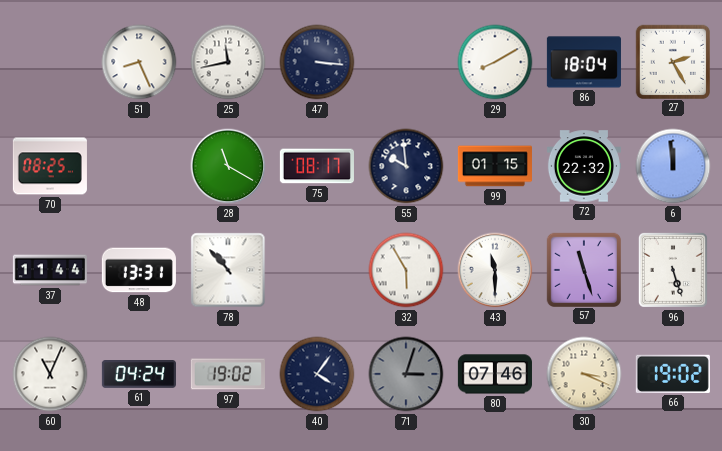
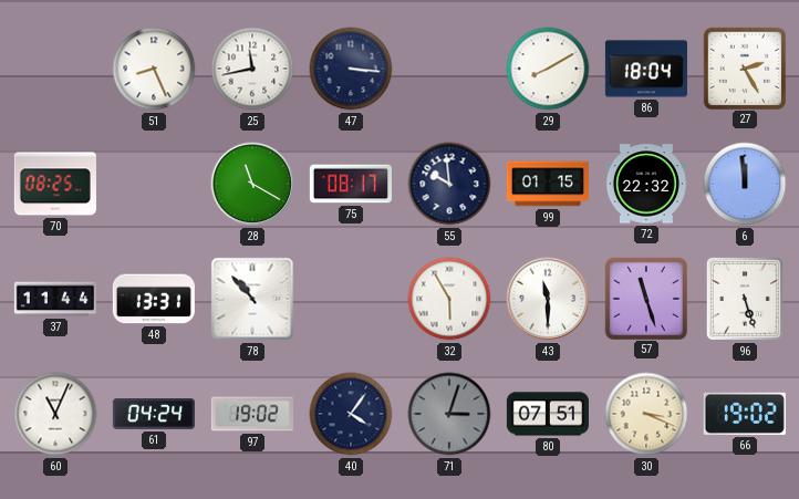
80: 07:46 -> 07:51
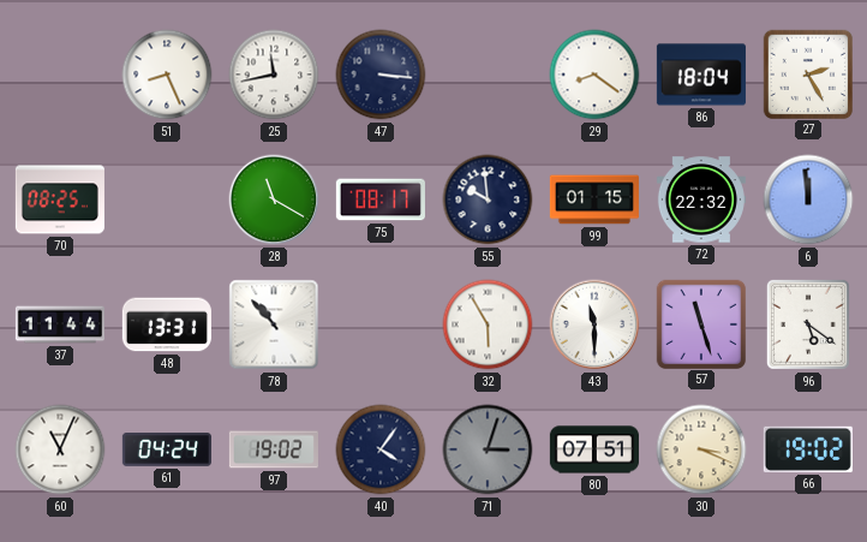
29: 8:10 -> 8:21
96: 5:27 -> 5:21
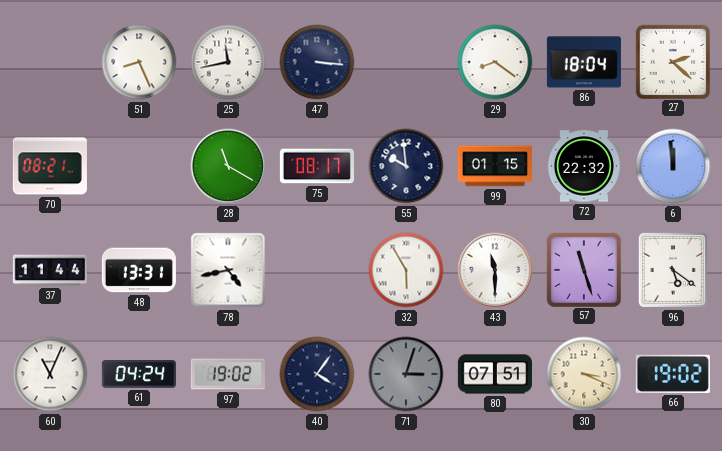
27: 2:25 -> 2:22
70: 08:25 -> 08:21
78: 10:53 -> 4:43
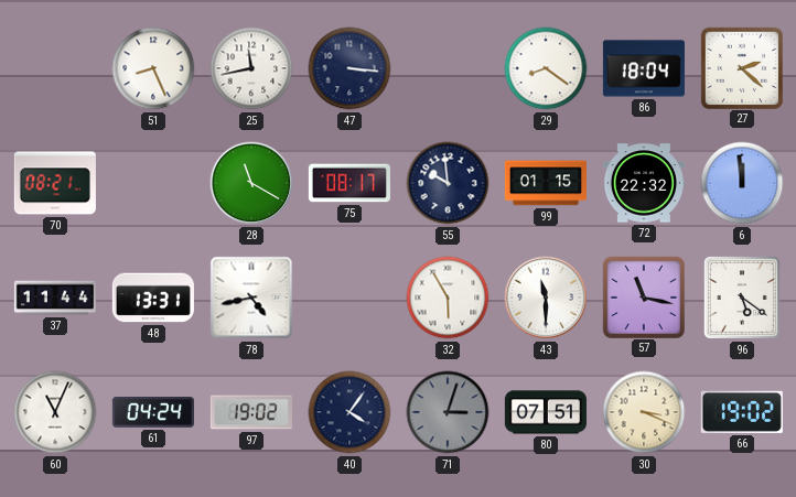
57: 11:27 -> 11:17
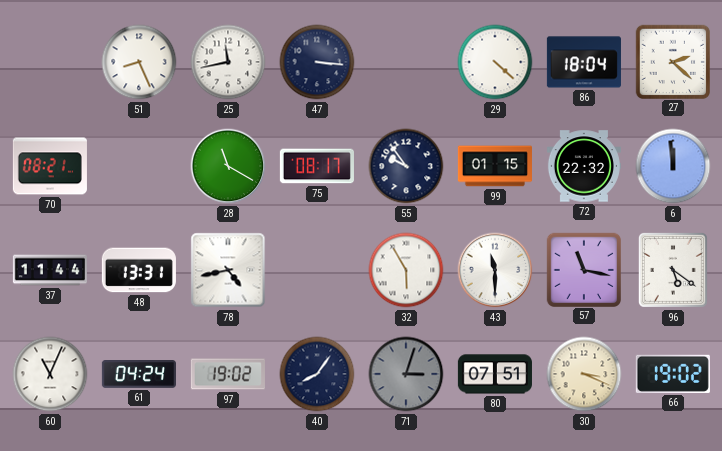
29: 8:21 -> 4:22
55: 9:59 -> 9:54
40: 4:06 -> 8:06
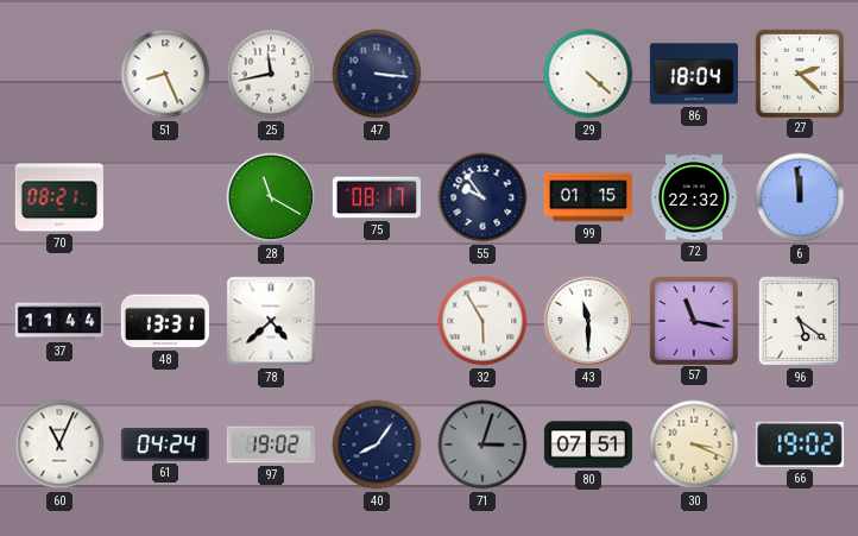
78: 4:43 -> 4:38
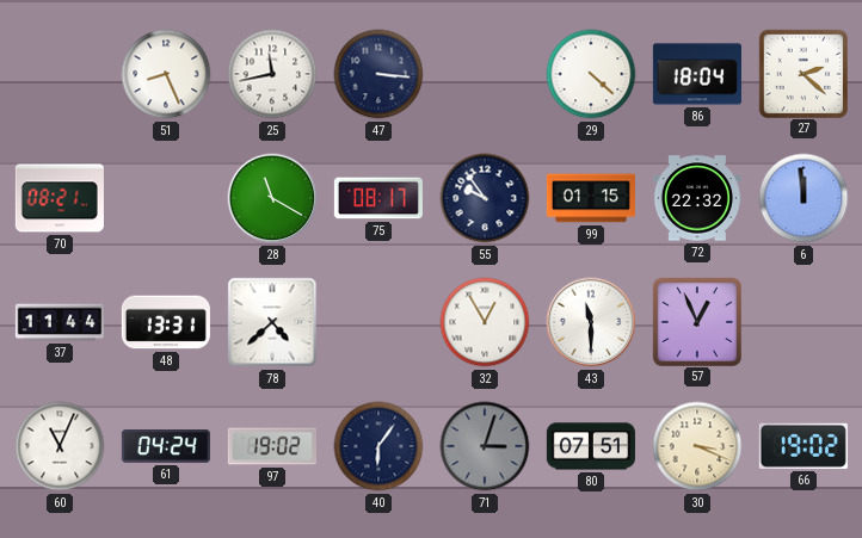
32: 5:55 -> 12:55
57: 11:17 -> 12:56
96: 5:21 -> none
40: 8:06 -> 6:06
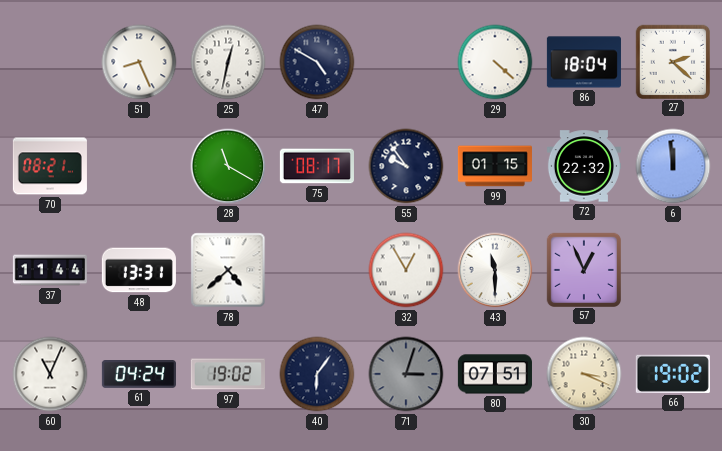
25: 11:43 -> 12:32
47: 3:16 -> 4:50
